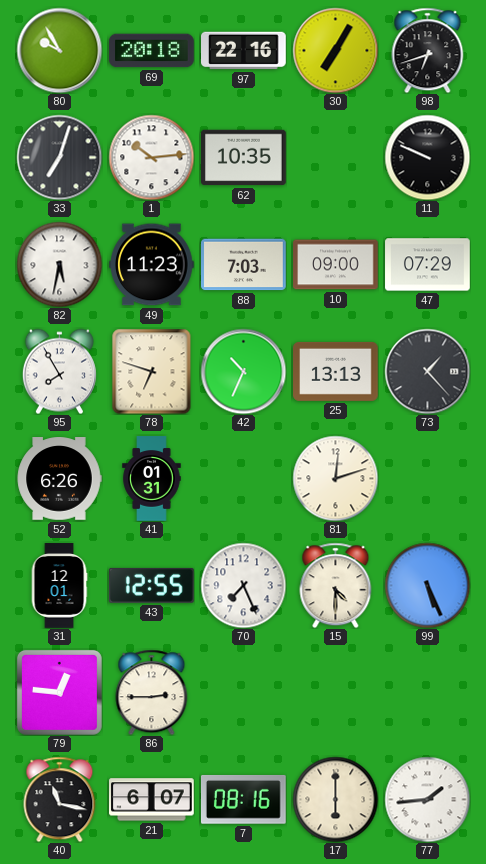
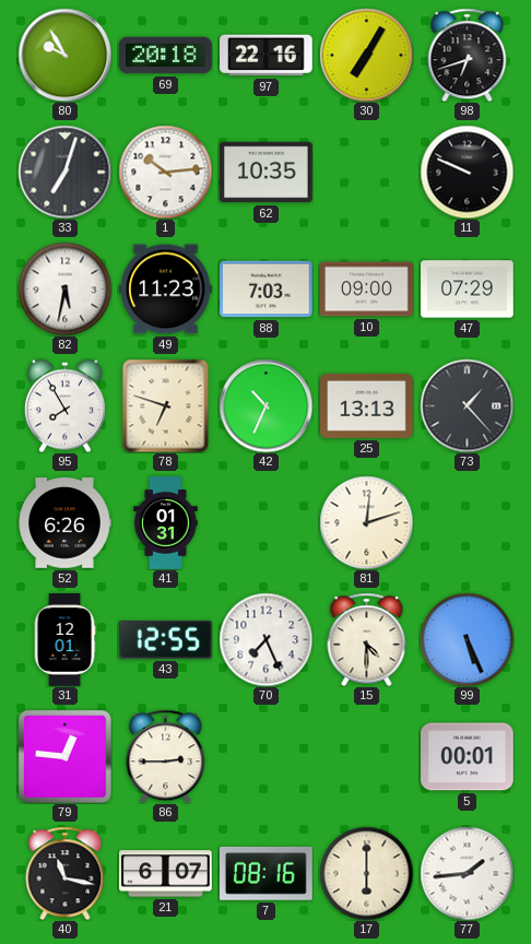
5: none -> 00:01
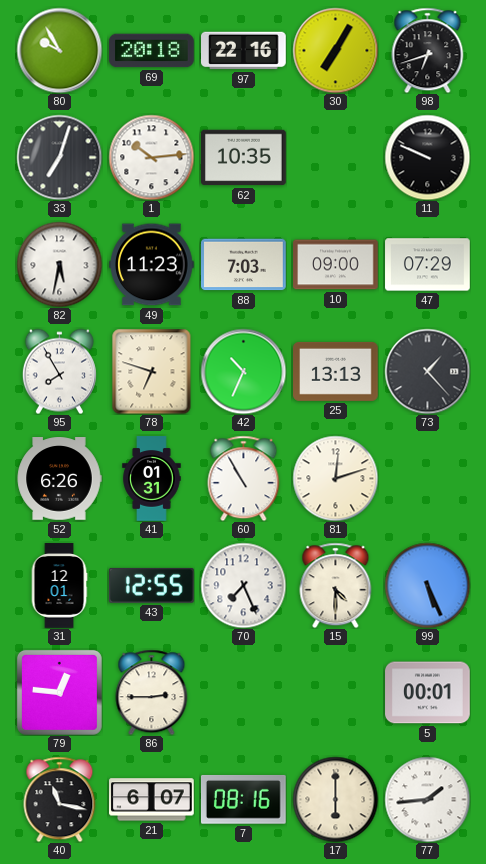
60: none -> 10:55
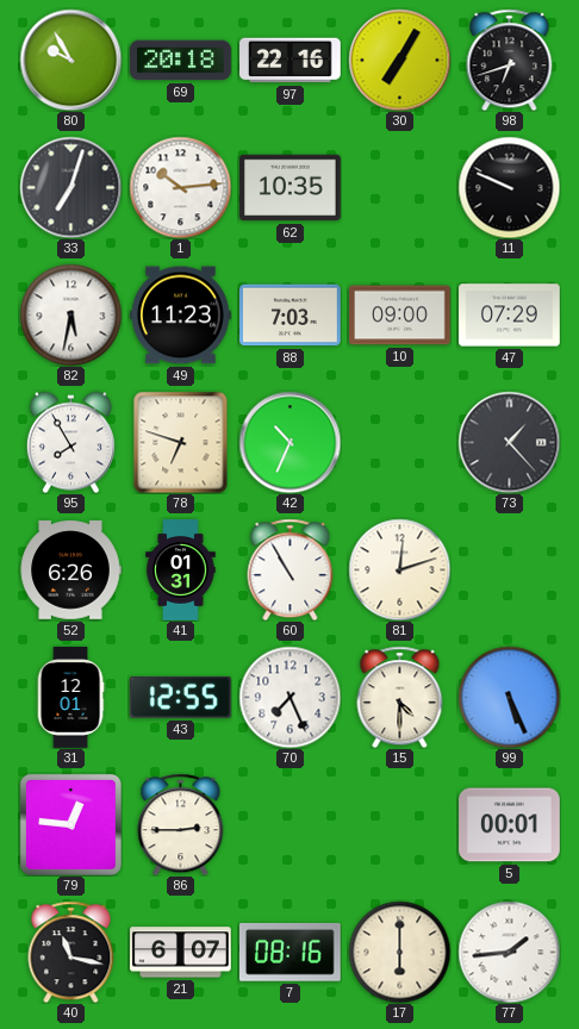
25: 13:13 -> none
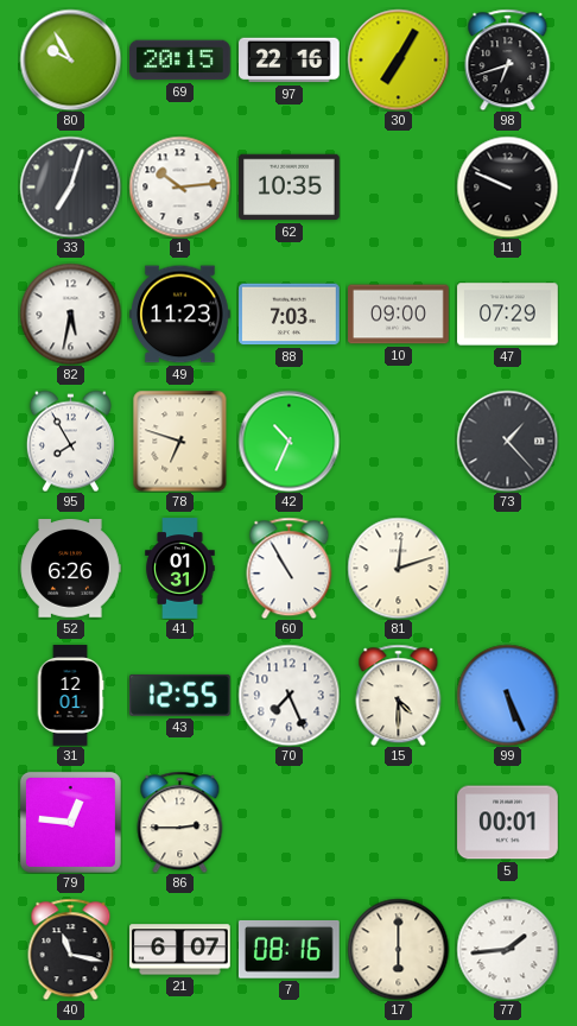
69: 20:18 -> 20:15
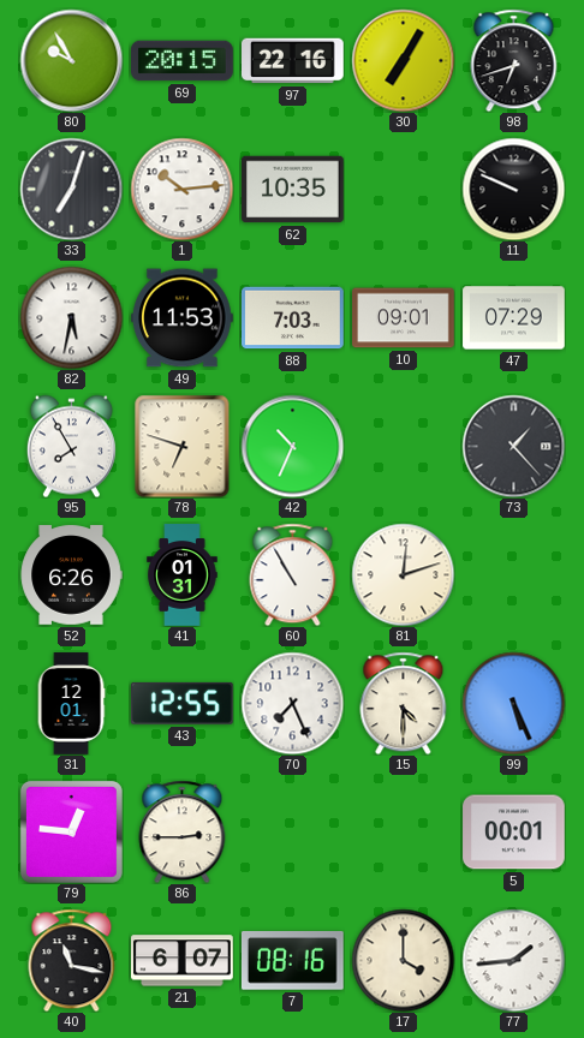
49: 11:23 -> 11:53
10: 09:00 -> 09:01
17: 6:00 -> 4:00
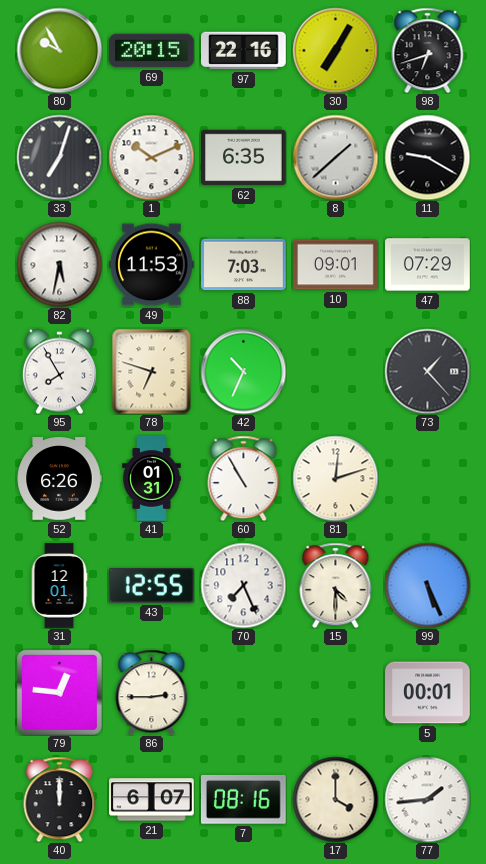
1: 10:14 -> 10:11
62: 10:35 -> 6:35
8: none -> 1:38
11: 9:49 -> 9:20
40: 11:17 -> 12:00
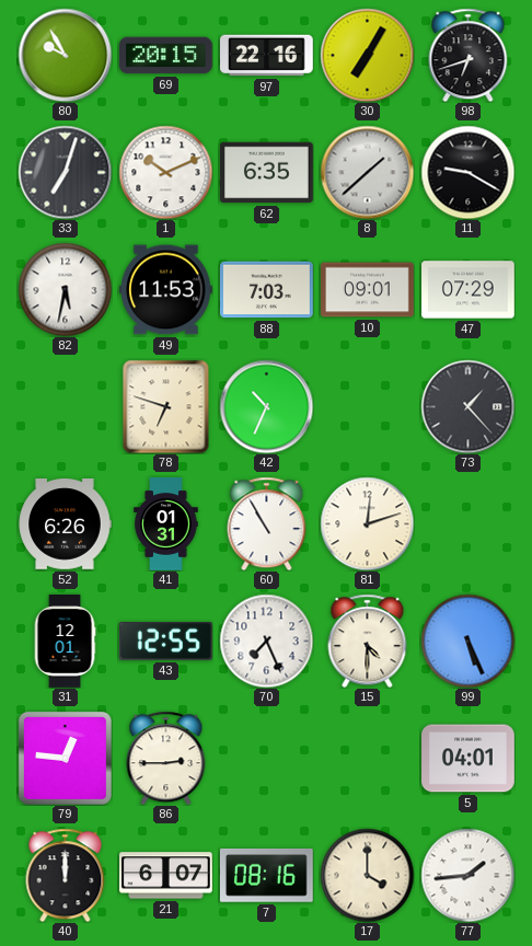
95: 7:55 -> none
5: 00:01 -> 04:01
